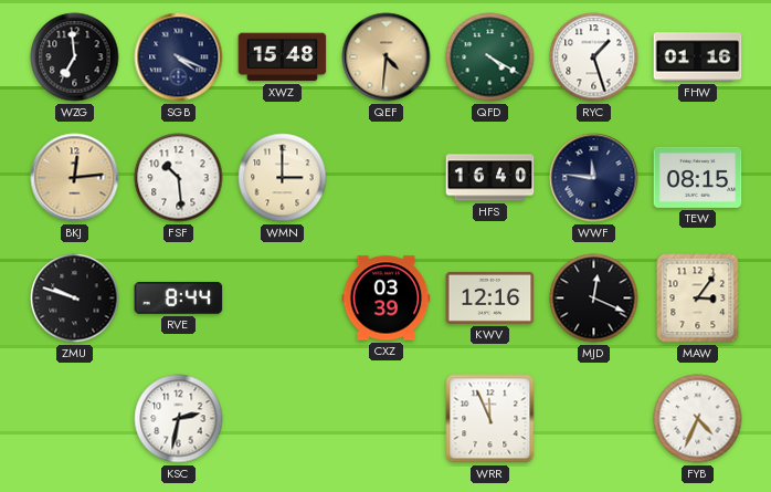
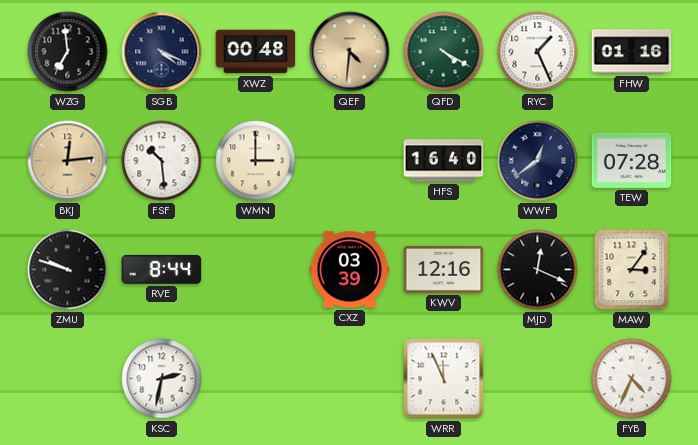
XWZ: 15:48 -> 00:48
RYC: 1:27 -> 1:26
WWF: 11:46 -> 12:39
TEW: 08:15 -> 07:28
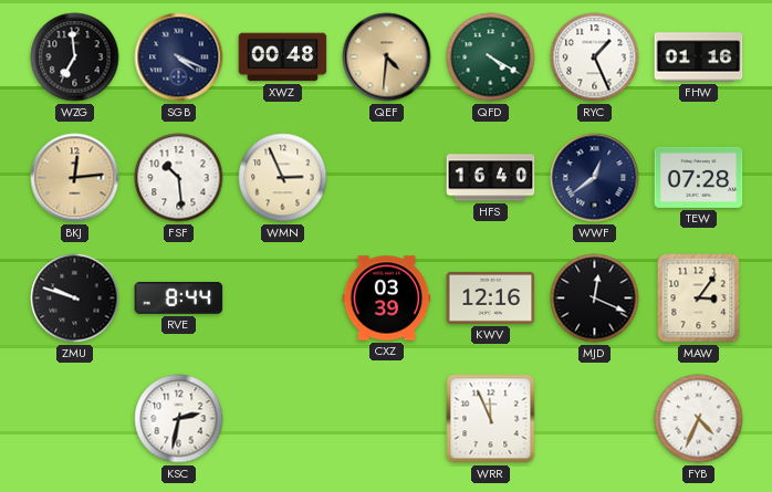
WMN: 3:00 -> 2:56
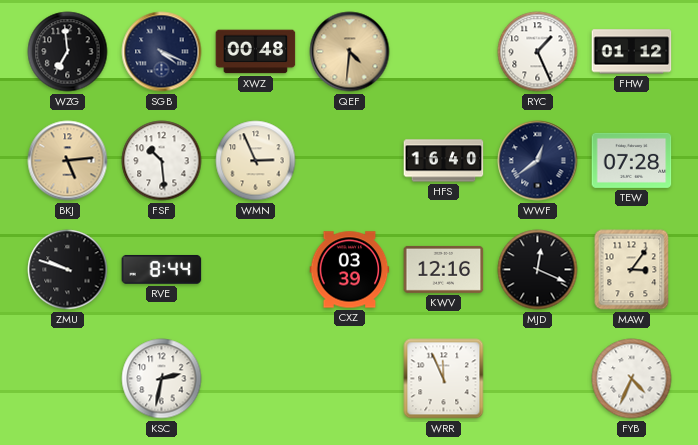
QFD: 4:20 -> none
FHW: 01:16 -> 01:12
BKJ: 12:14 -> 5:14
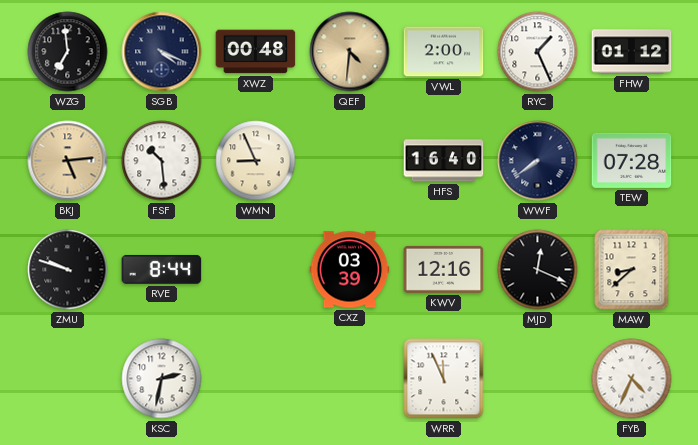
VWL: none -> 2:00
WMN: 2:56 -> 8:56
WWF: 12:39 -> 7:39
MAW: 3:06 -> 8:38
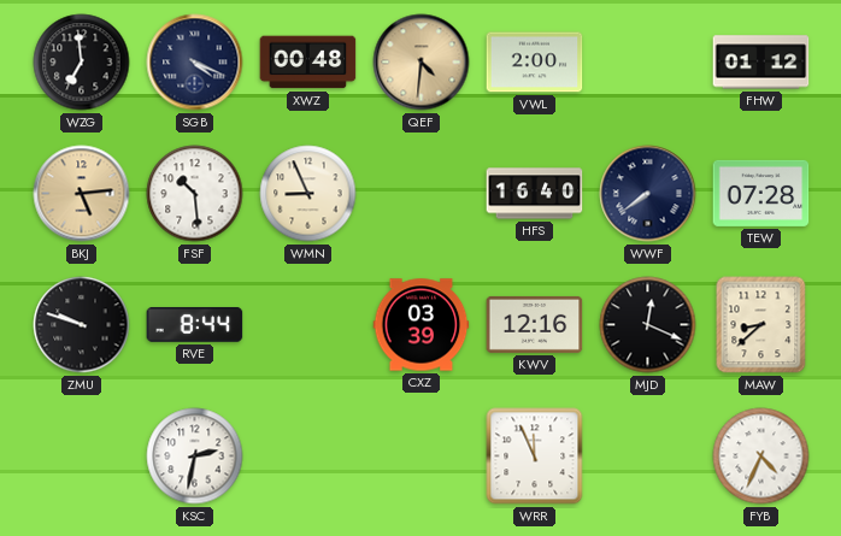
RYC: 1:26 -> none
